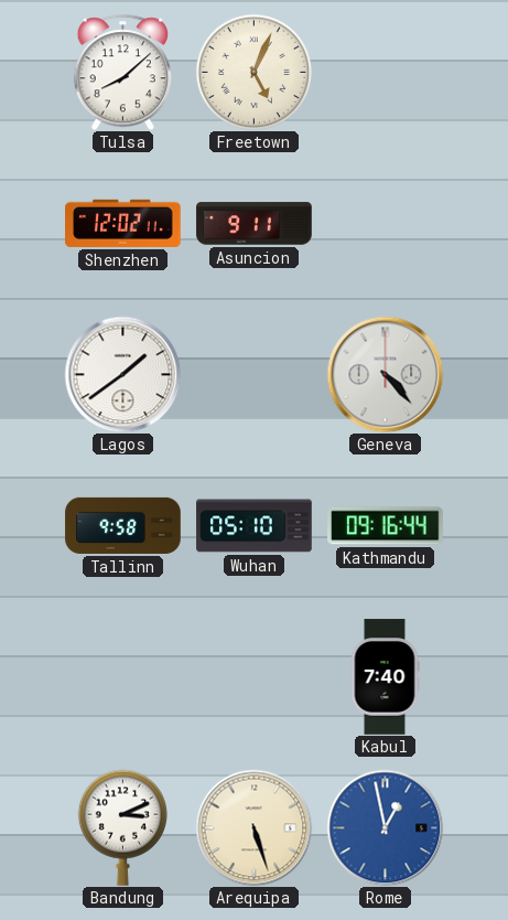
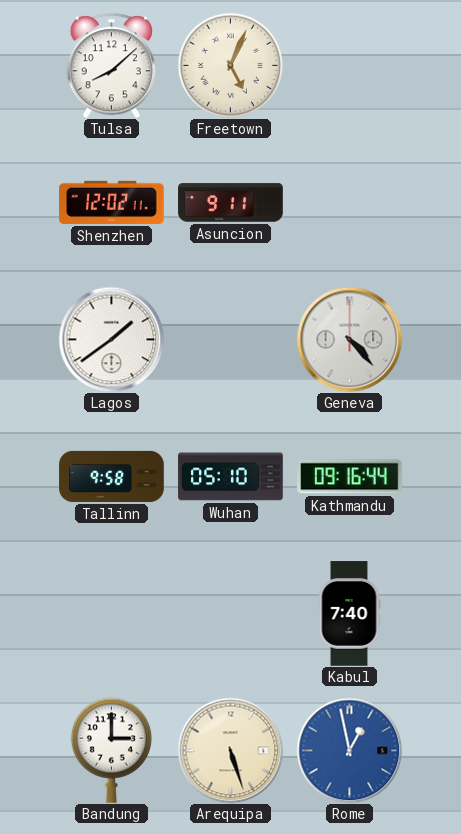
Bandung: 3:11 -> 3:00
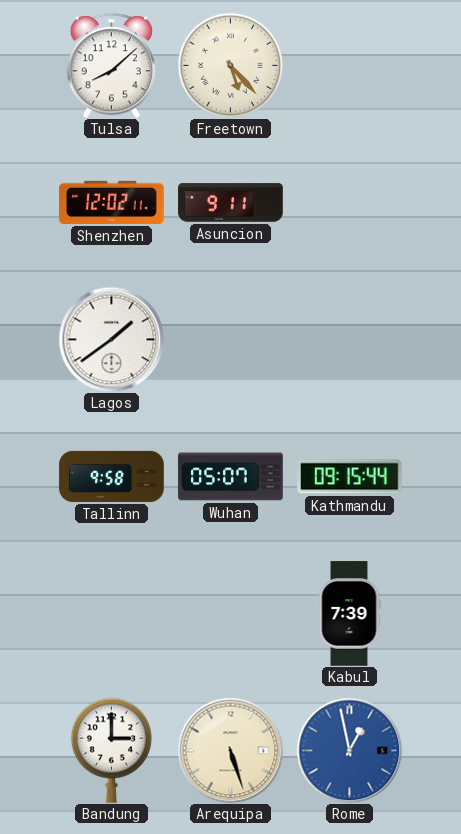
Freetown: 5:04 -> 5:23
Geneva: 4:23 -> none
Wuhan: 05:10 -> 05:07
Kathmandu: 09:16 -> 09:15
Kabul: 7:40 -> 7:39
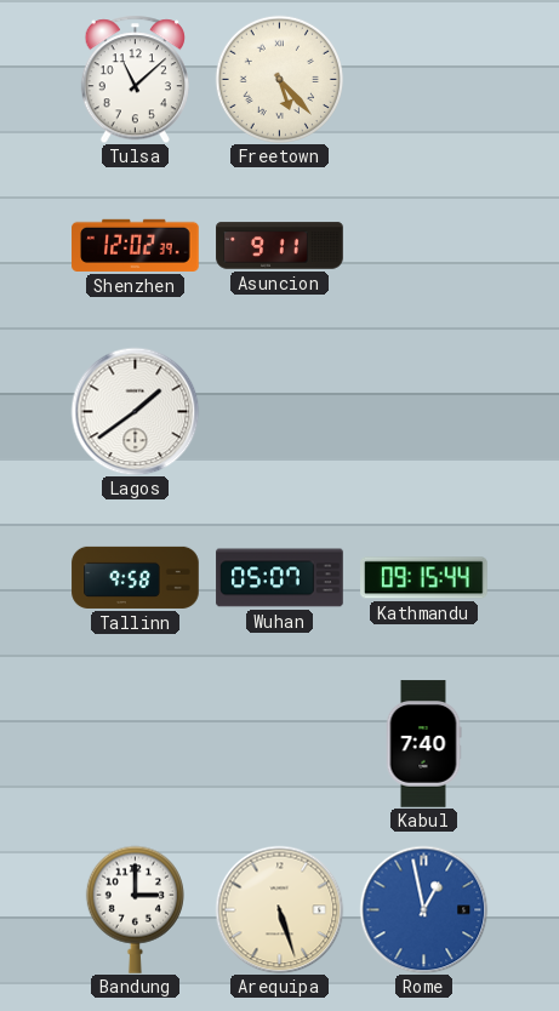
Tulsa: 8:08 -> 11:08
Shenzhen: 12:02:11 -> 12:02:39
Kabul: 7:39 -> 7:40
